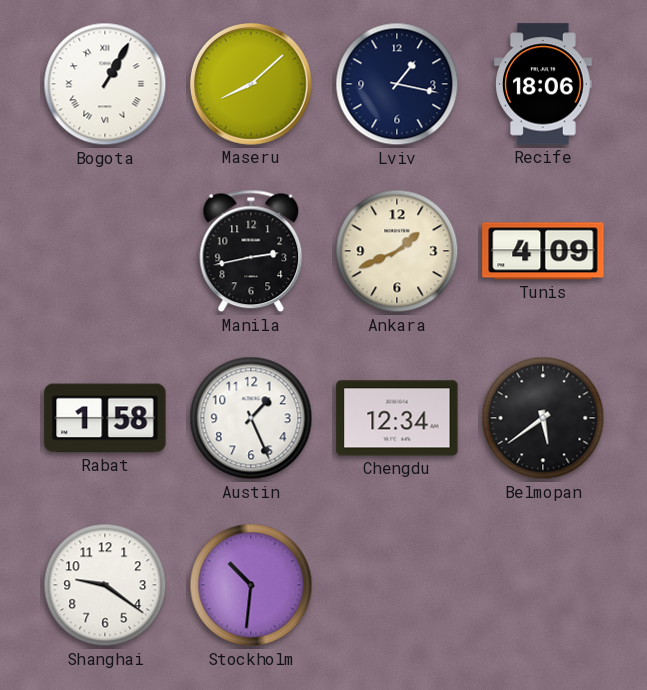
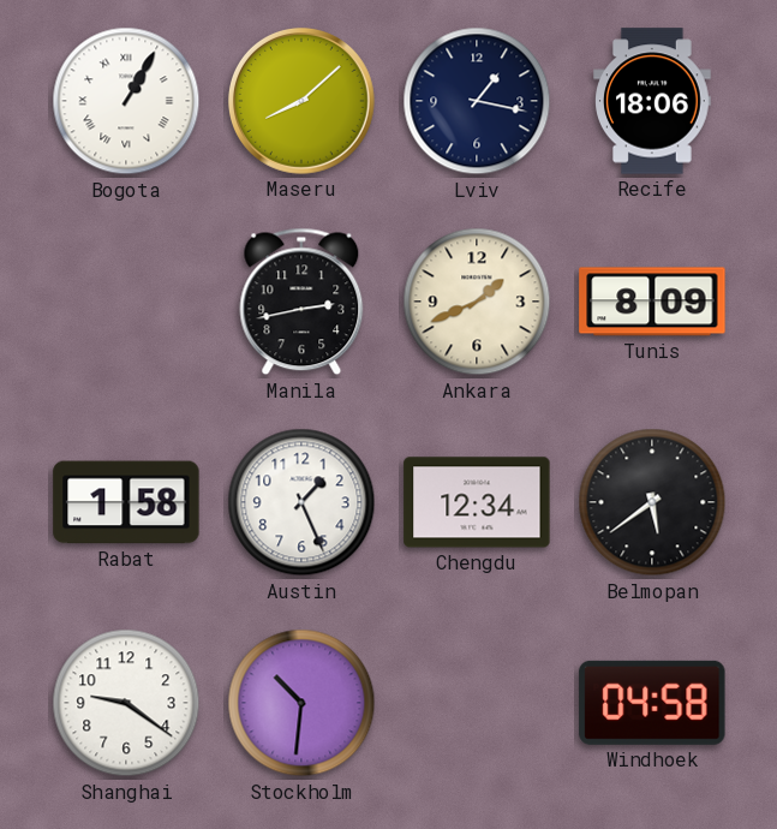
Tunis: 4:09 -> 8:09
Windhoek: none -> 04:58
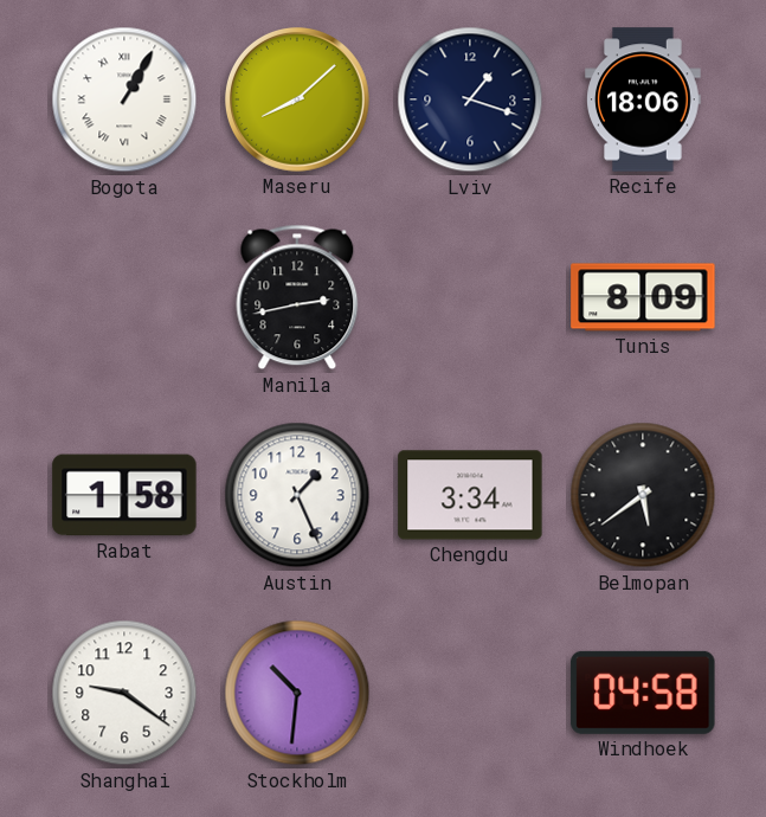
Lviv: 1:17 -> 1:18
Ankara: 1:41 -> none
Chengdu: 12:34 -> 3:34
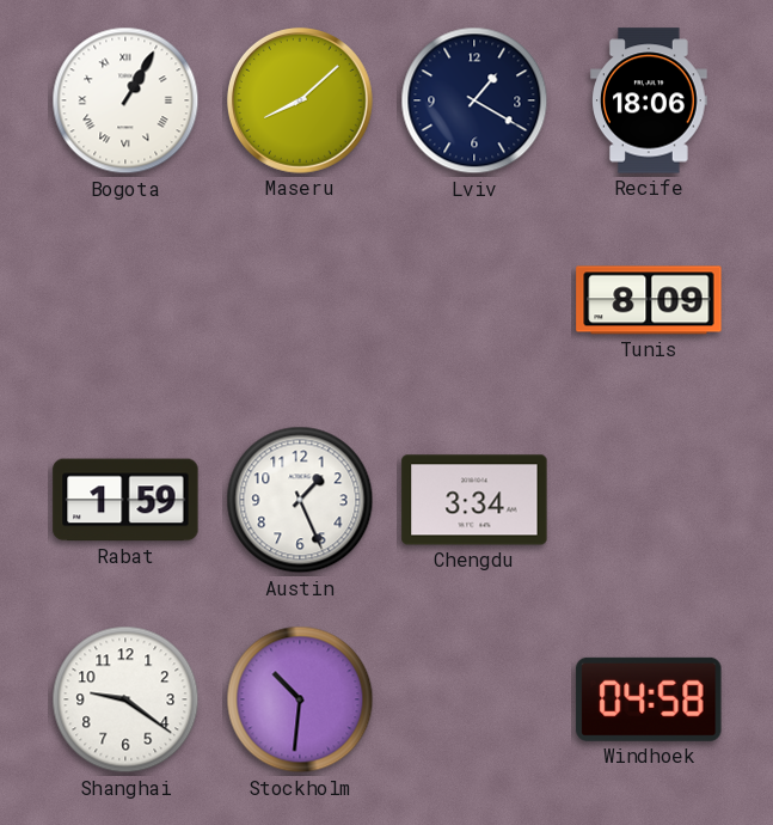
Lviv: 1:18 -> 1:20
Manila: 2:43 -> none
Rabat: 1:58 -> 1:59
Belmopan: 5:39 -> none
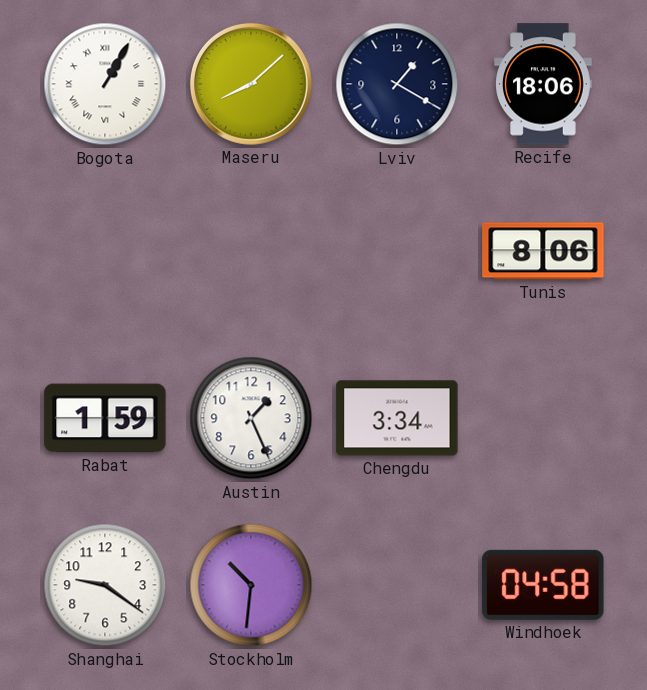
Tunis: 8:09 -> 8:06
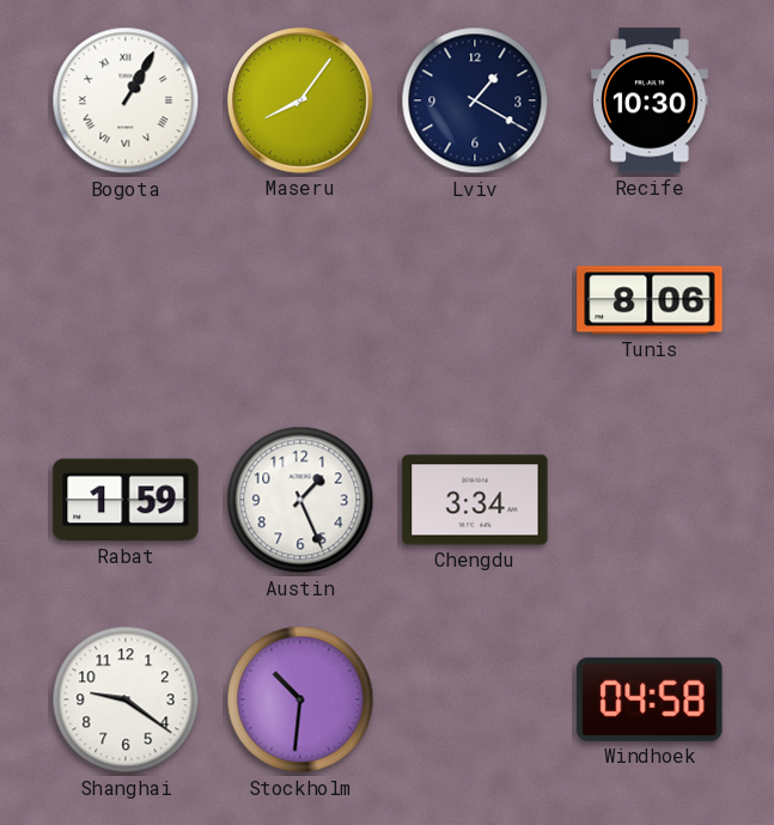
Maseru: 8:08 -> 8:06
Recife: 18:06 -> 10:30
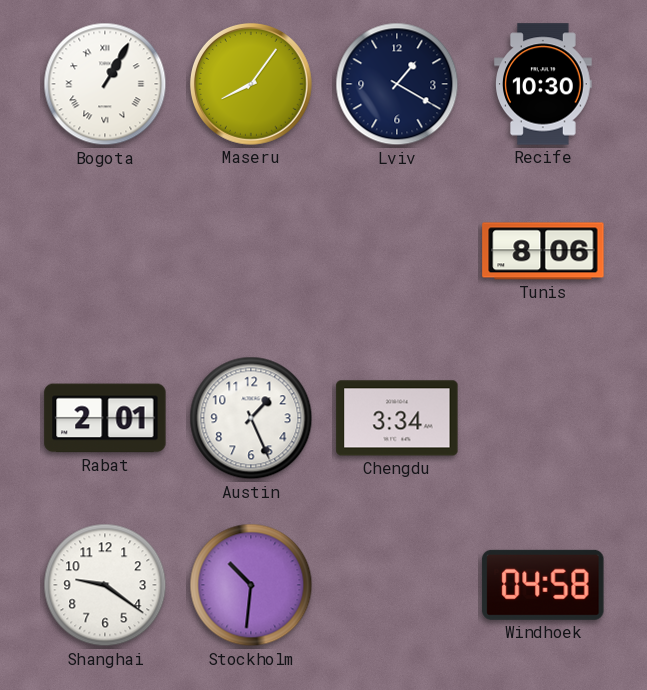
Rabat: 1:59 -> 2:01
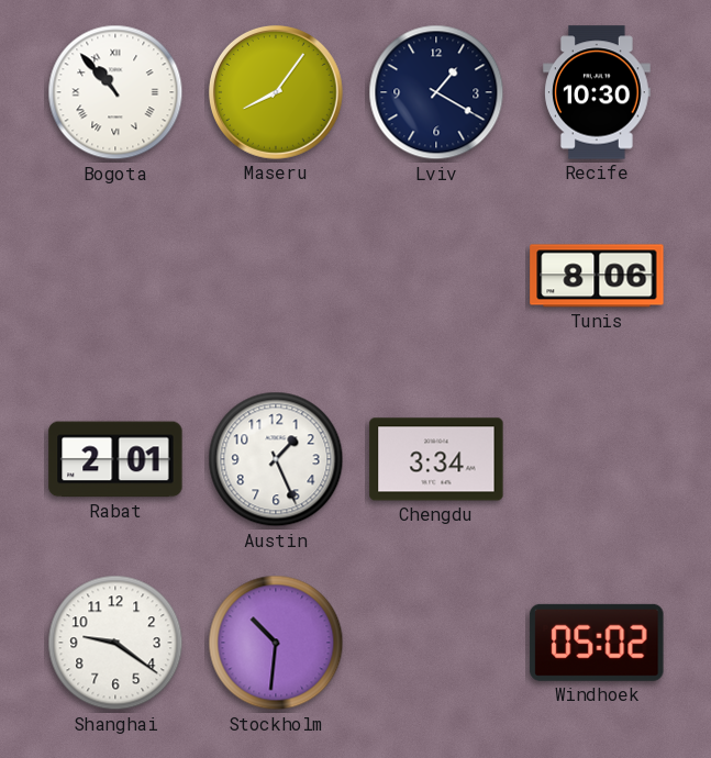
Bogota: 1:05 -> 10:53
Windhoek: 04:58 -> 05:02
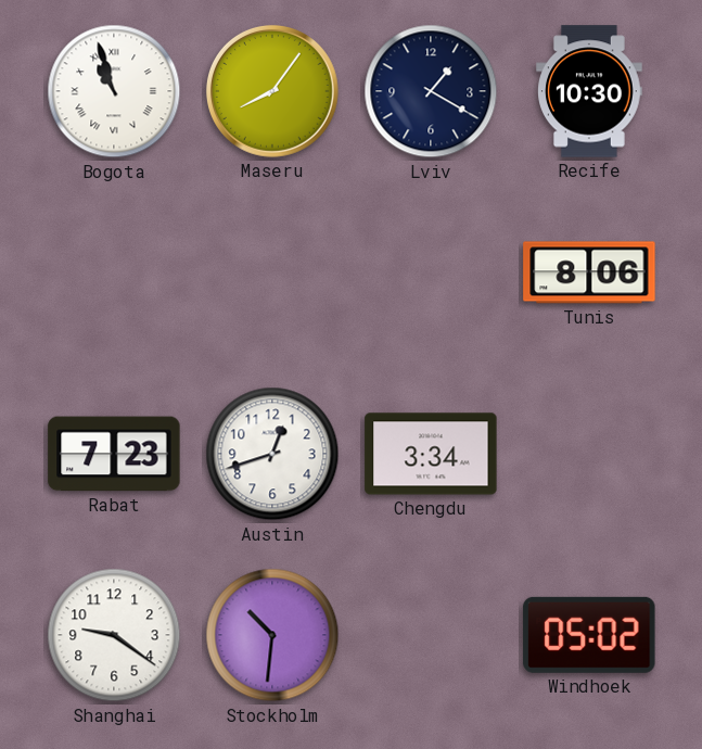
Bogota: 10:53 -> 10:57
Rabat: 2:01 -> 7:23
Austin: 1:26 -> 12:42
